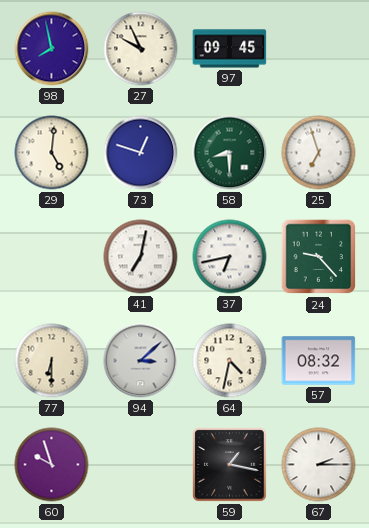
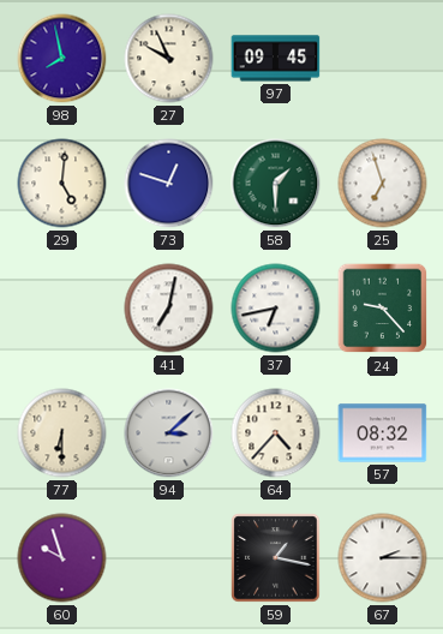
58: 8:30 -> 1:30
64: 4:32 -> 4:37
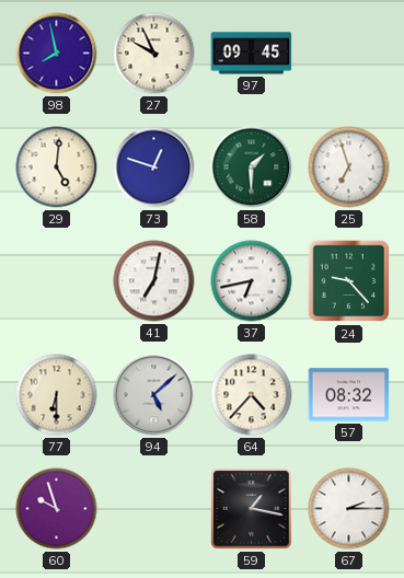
94: 3:08 -> 5:08
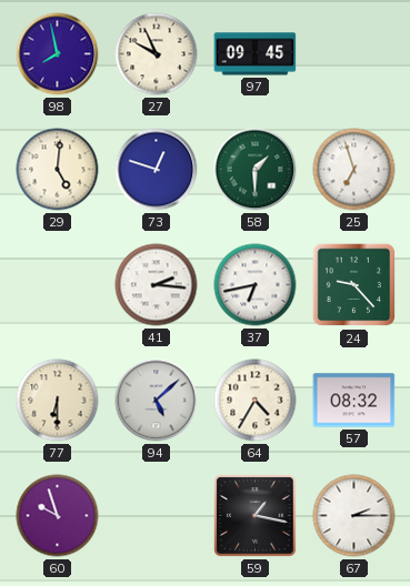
41: 7:02 -> 2:16
64: 4:37 -> 4:35
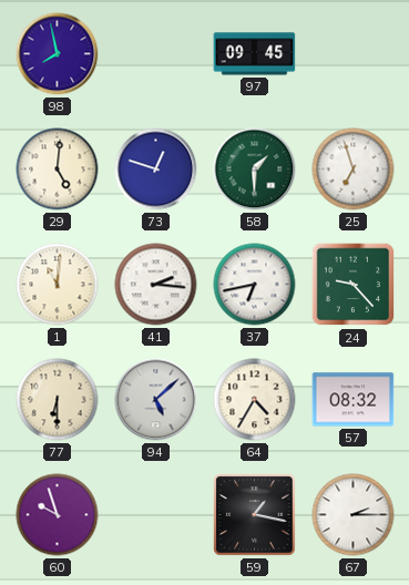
27: 9:56 -> none
1: none -> 11:01
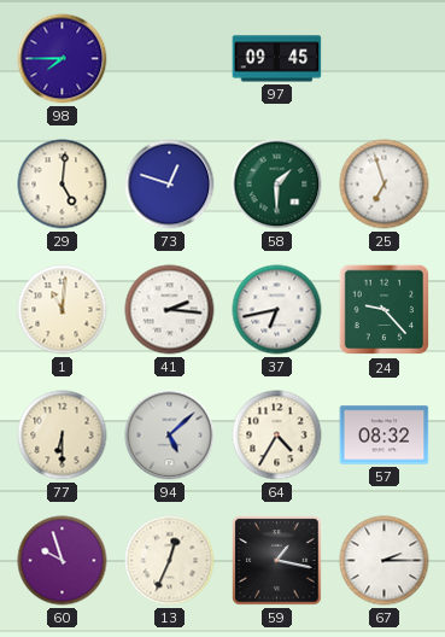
98: 7:58 -> 7:45
13: none -> 12:34
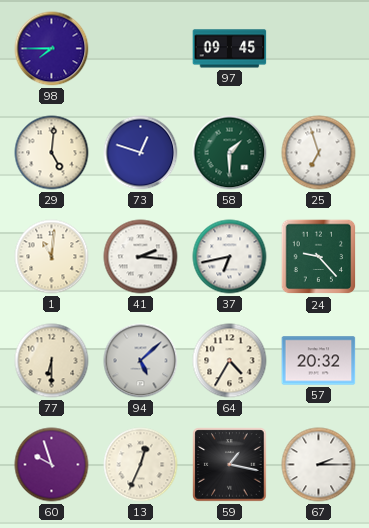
57: 08:32 -> 20:32
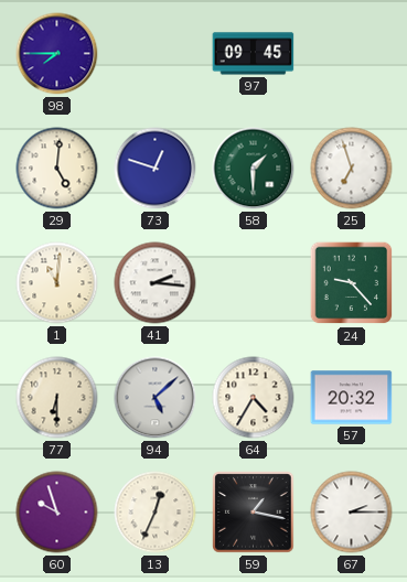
37: 6:43 -> none
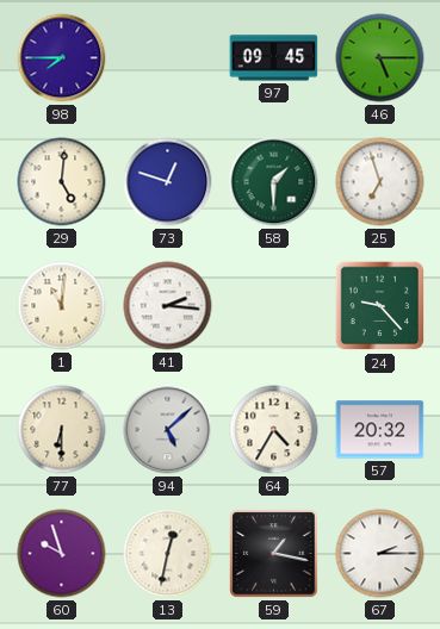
46: none -> 5:15
13: 12:34 -> 12:32
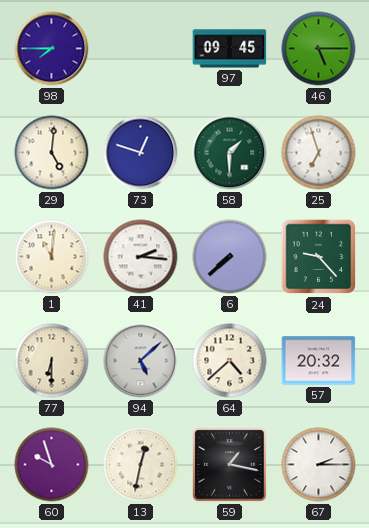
6: none -> 7:38
64: 4:35 -> 4:38
